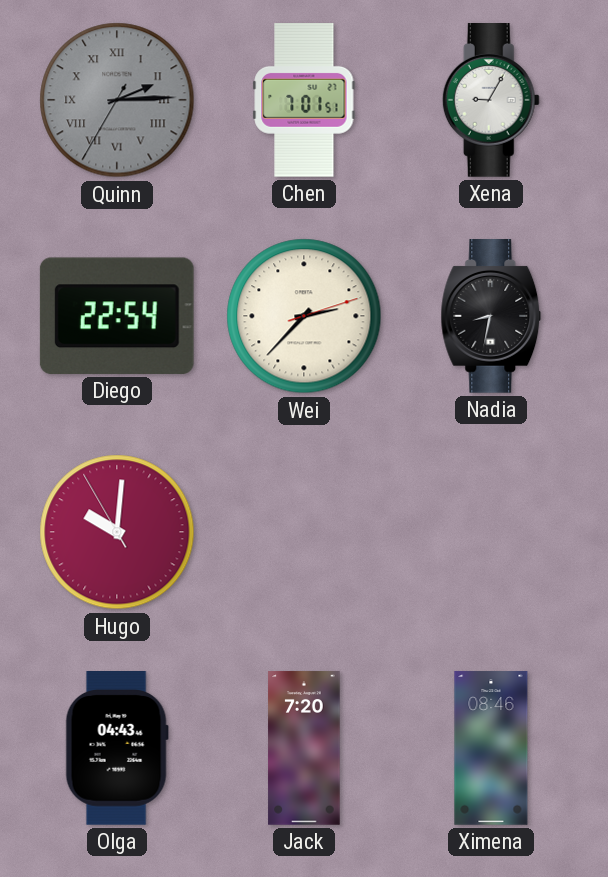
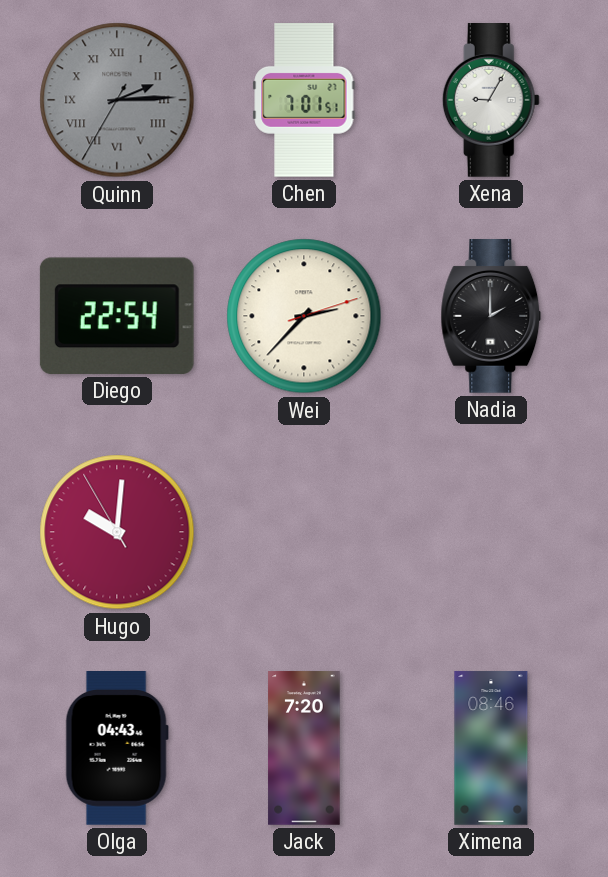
Nadia: 8:32 -> 2:00
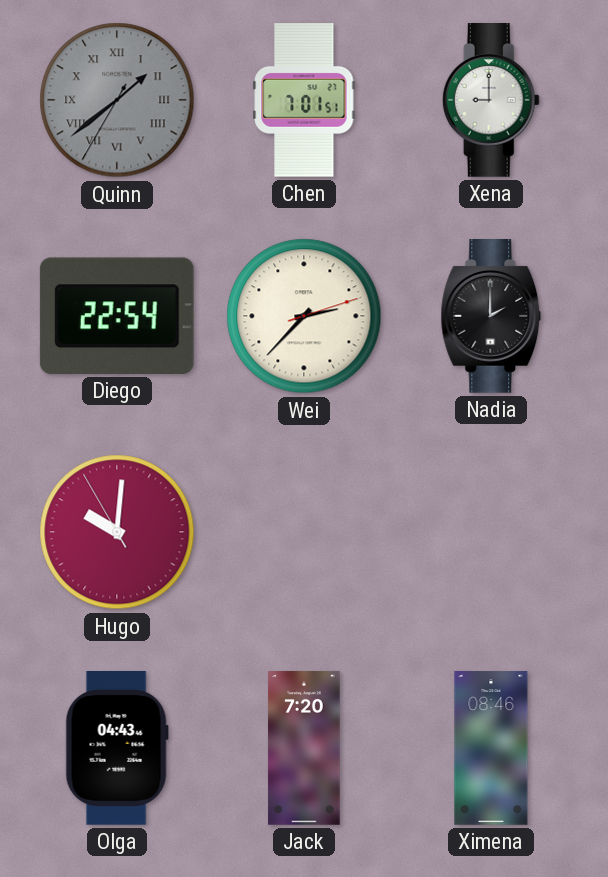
Quinn: 2:14 -> 1:38
Xena: 9:05 -> 9:00
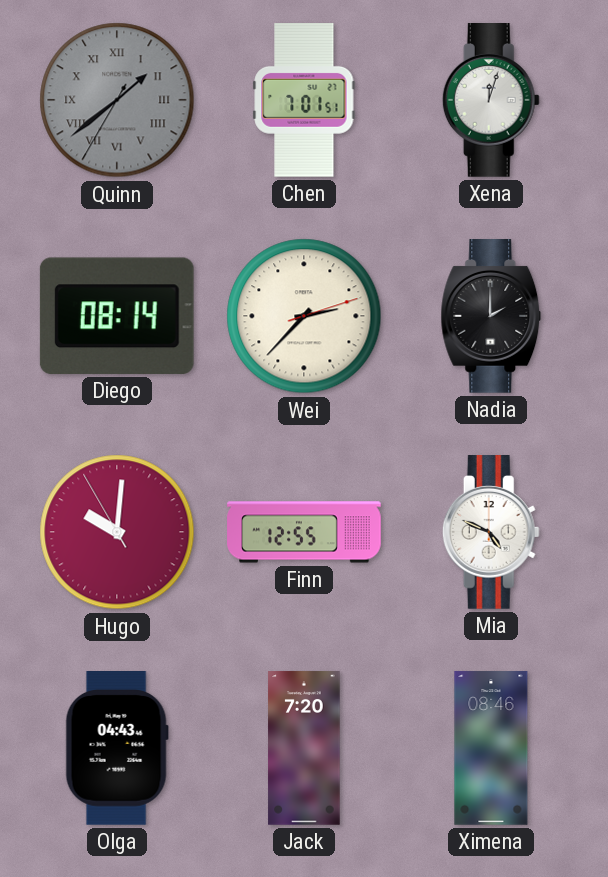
Xena: 9:00 -> 12:03
Diego: 22:54 -> 08:14
Finn: none -> 12:55
Mia: none -> 4:49
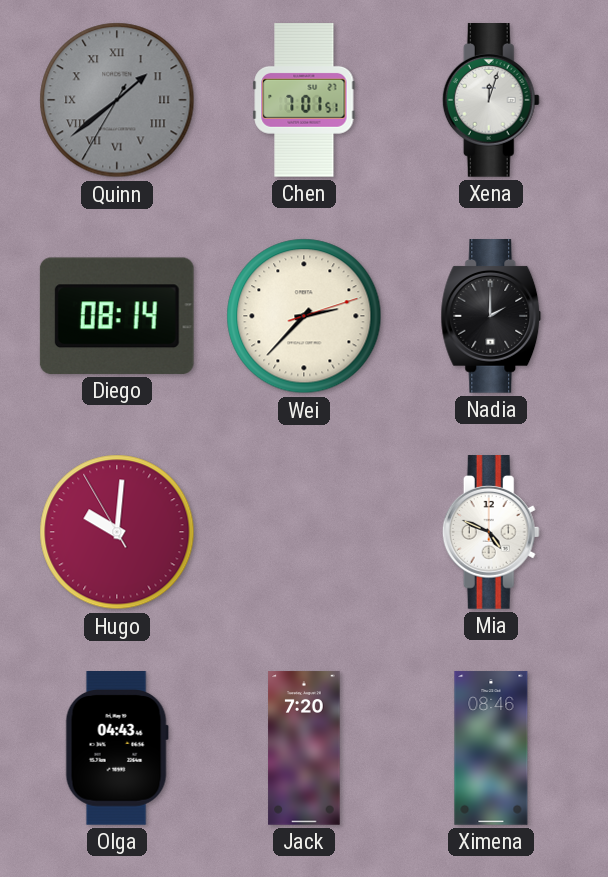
Finn: 12:55 -> none
